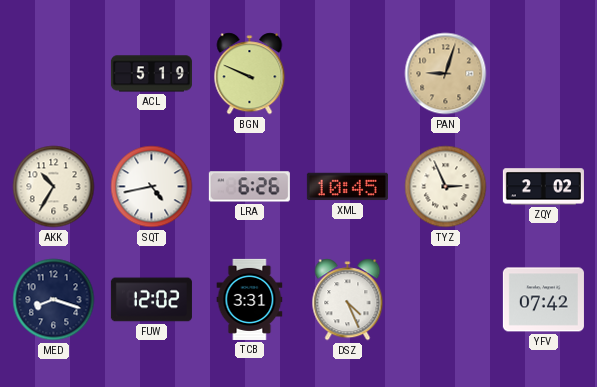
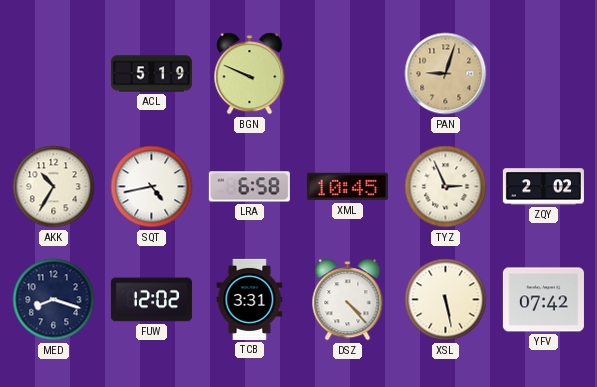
LRA: 6:26 -> 6:58
DSZ: 4:26 -> 4:23
XSL: none -> 5:28
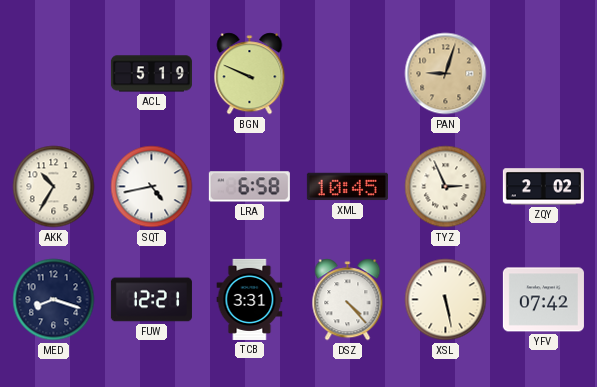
FUW: 12:02 -> 12:21
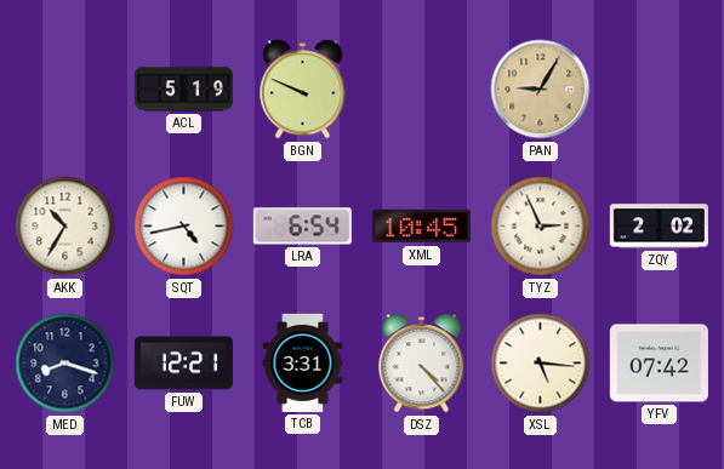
PAN: 9:03 -> 9:05
LRA: 6:58 -> 6:54
XSL: 5:28 -> 5:16
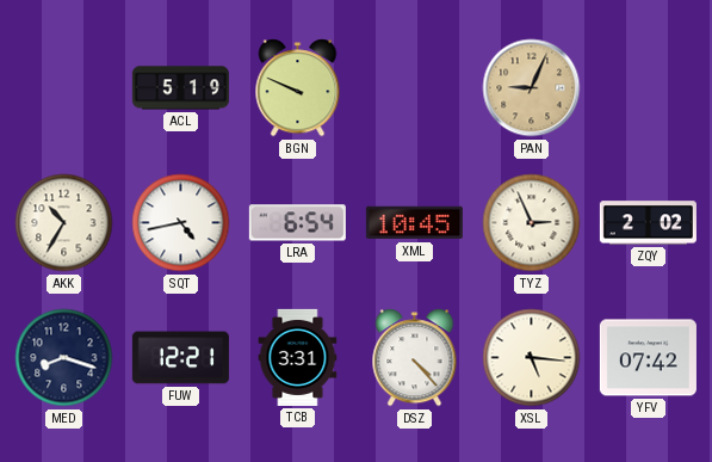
PAN: 9:05 -> 9:04
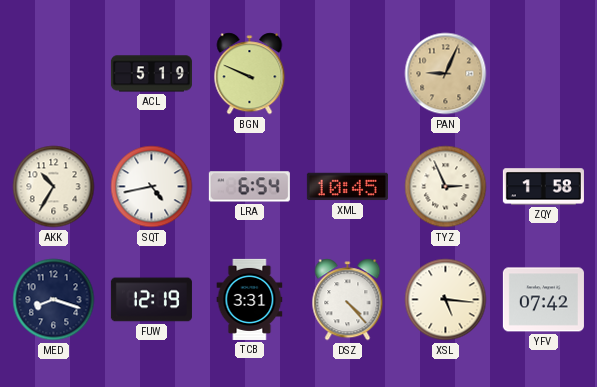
ZQY: 2:02 -> 1:58
FUW: 12:21 -> 12:19
